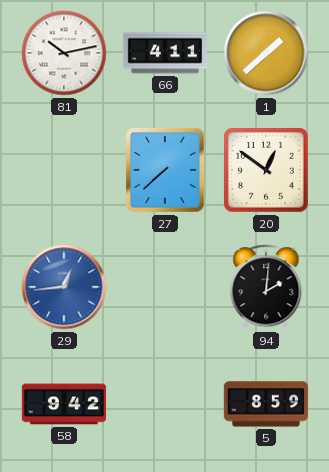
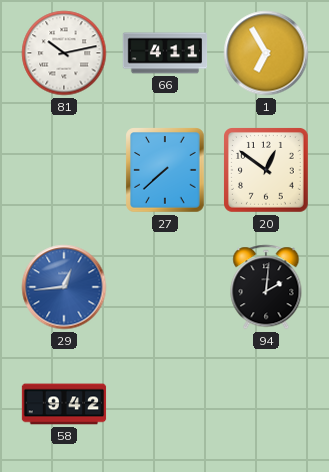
1: 1:38 -> 6:55
5: 8:59 -> none
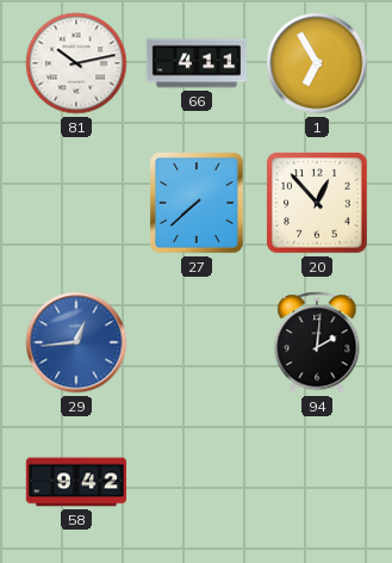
20: 12:51 -> 12:53
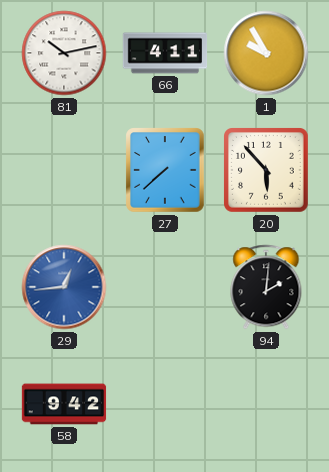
1: 6:55 -> 9:55
20: 12:53 -> 5:53
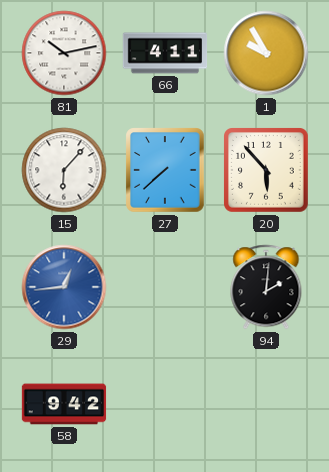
15: none -> 6:07
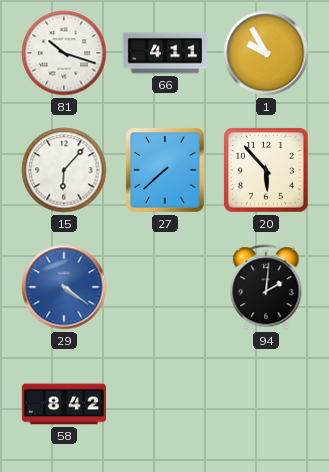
81: 10:13 -> 10:18
29: 12:44 -> 4:21
58: 9:42 -> 8:42
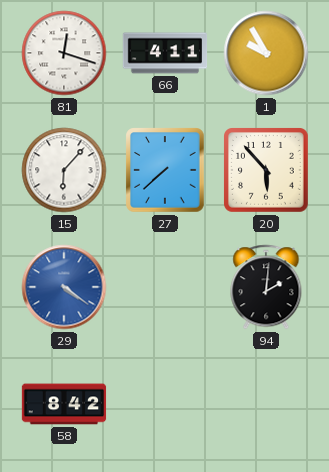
81: 10:18 -> 12:18
